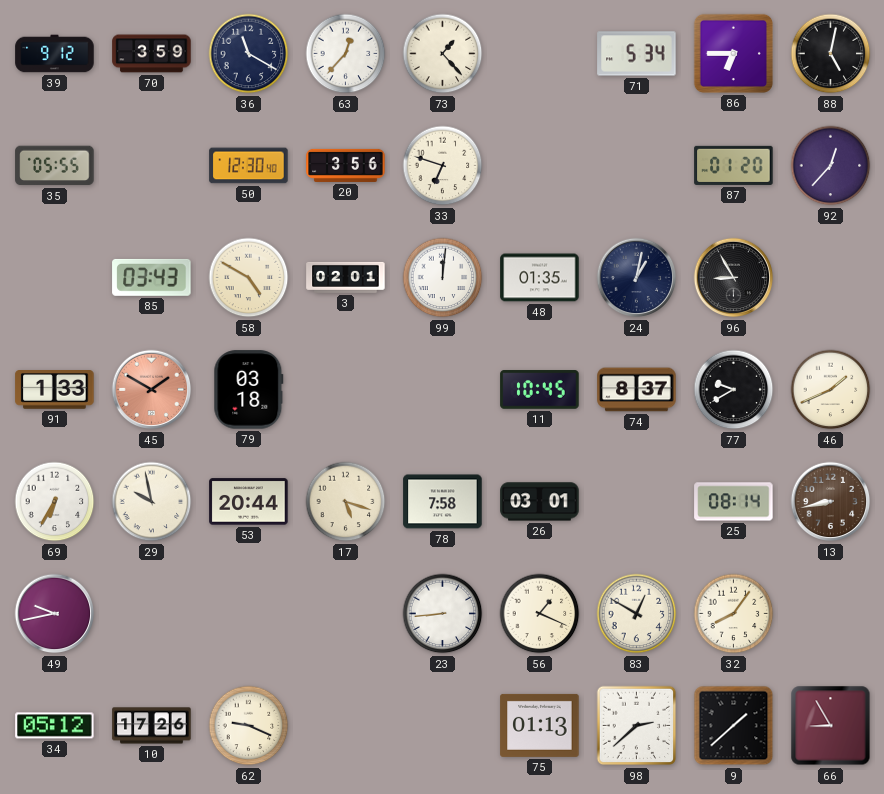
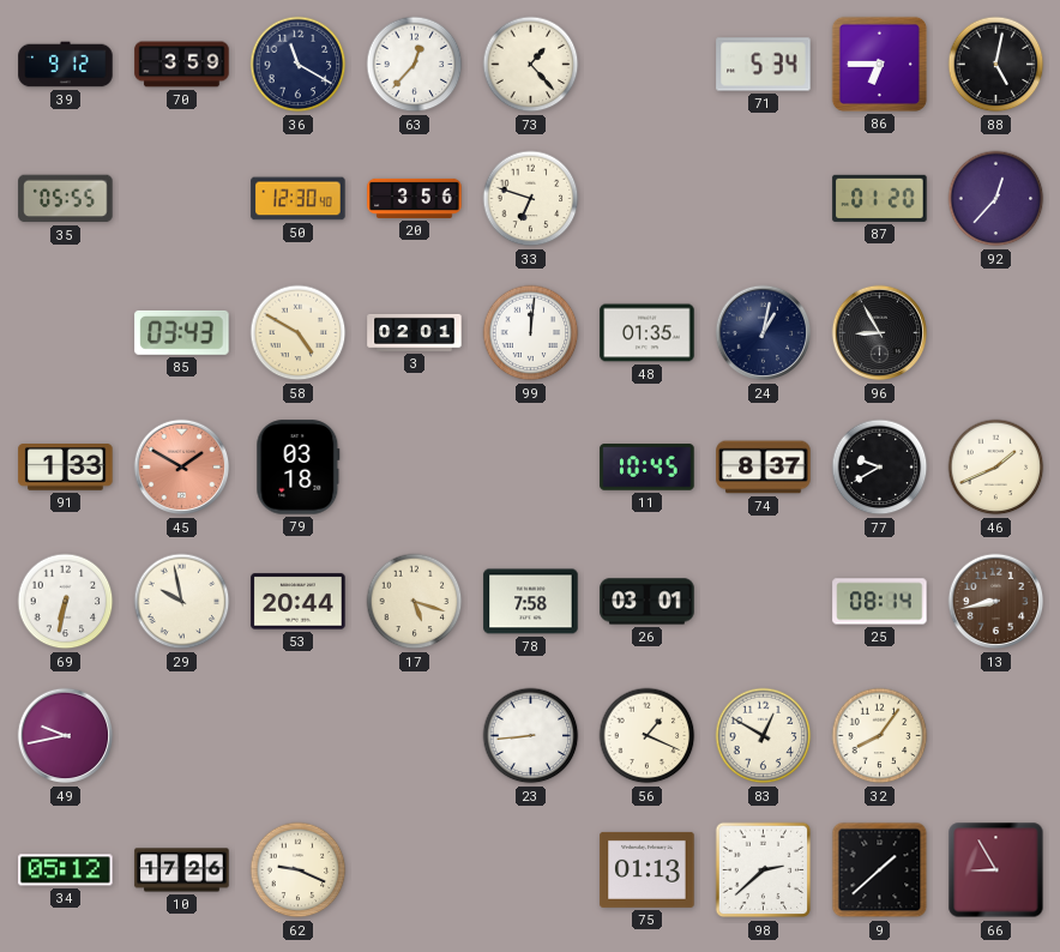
69: 6:35 -> 6:32
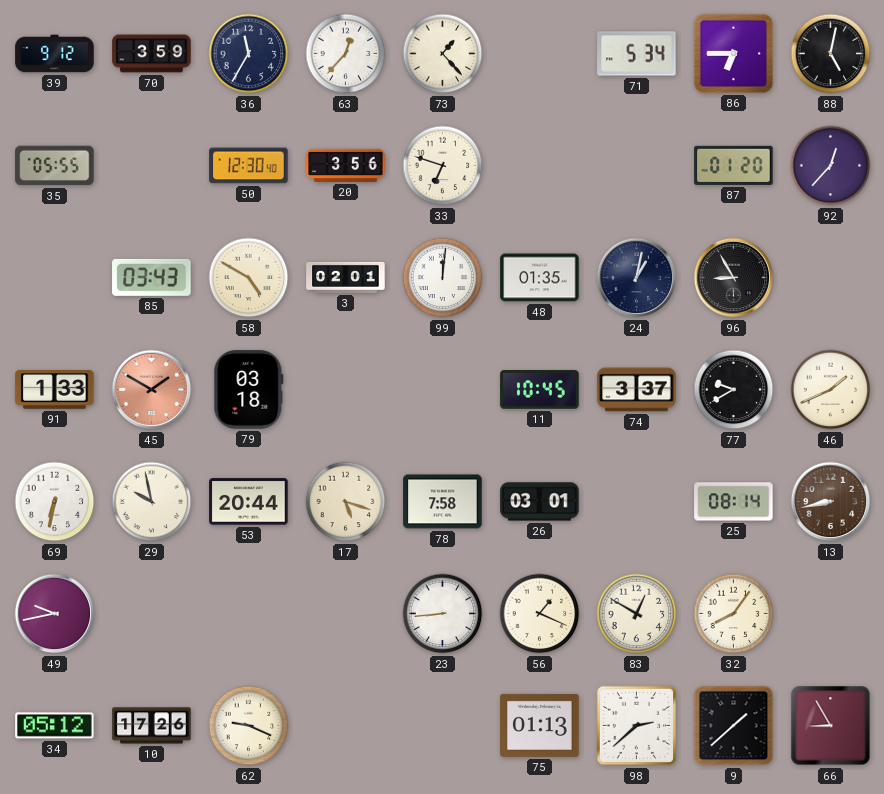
36: 11:20 -> 11:35
74: 8:37 -> 3:37
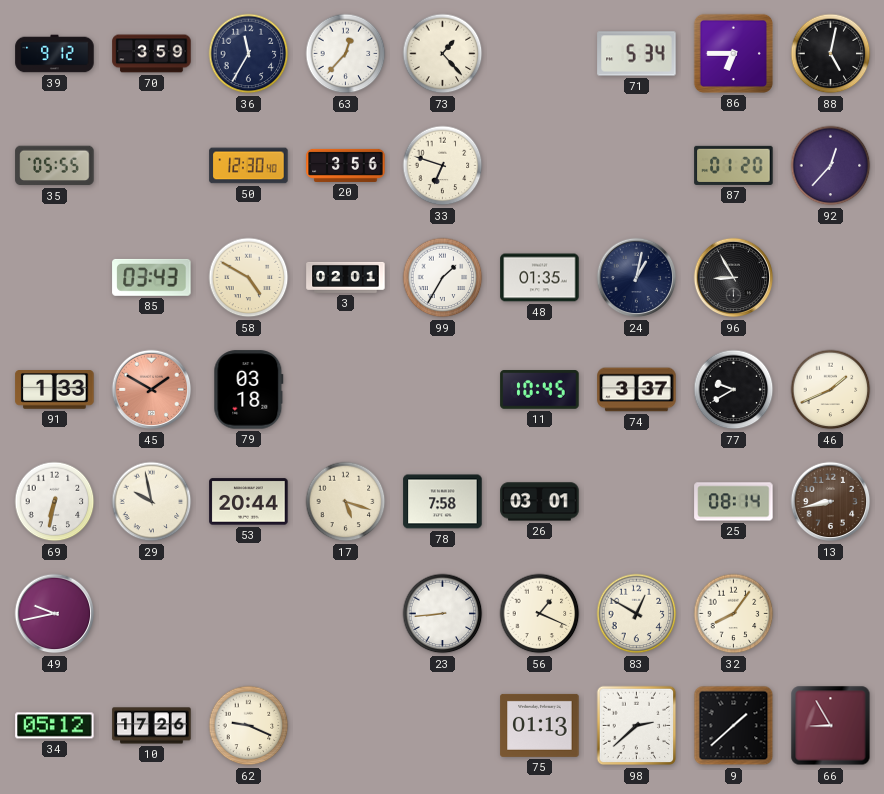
99: 12:01 -> 1:35
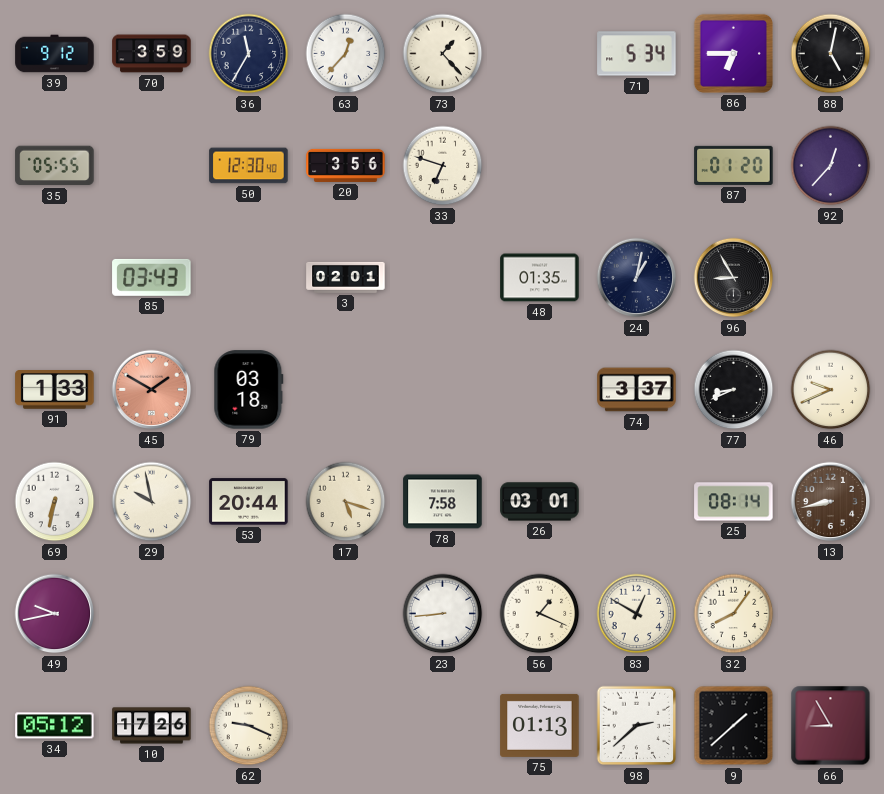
58: 4:50 -> none
99: 1:35 -> none
11: 10:45 -> none
77: 9:40 -> 8:41
46: 1:41 -> 9:41
